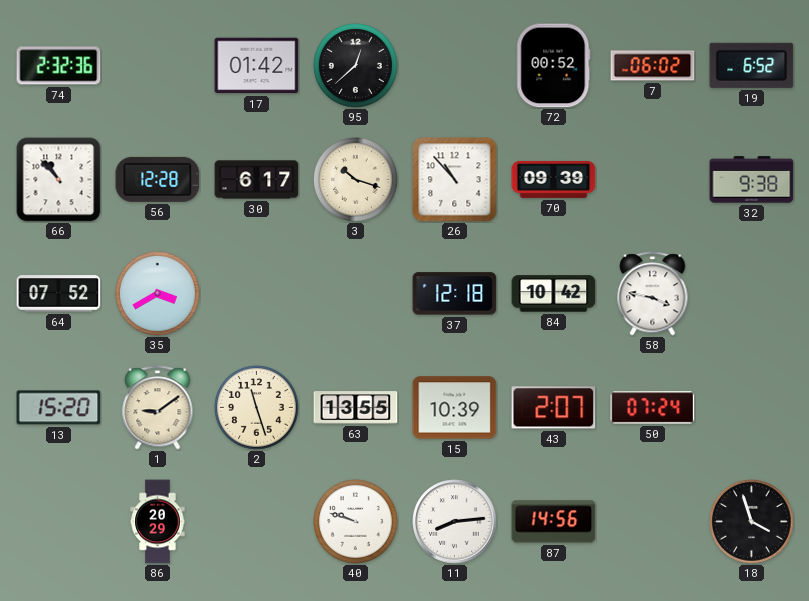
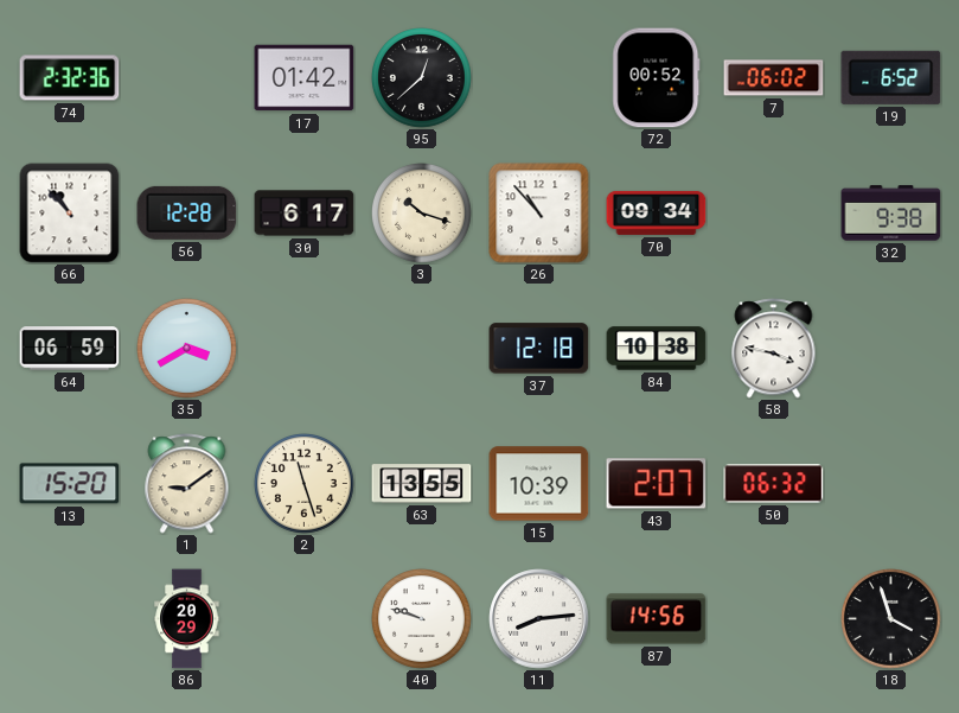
70: 09:39 -> 09:34
64: 07:52 -> 06:59
84: 10:42 -> 10:38
50: 07:24 -> 06:32
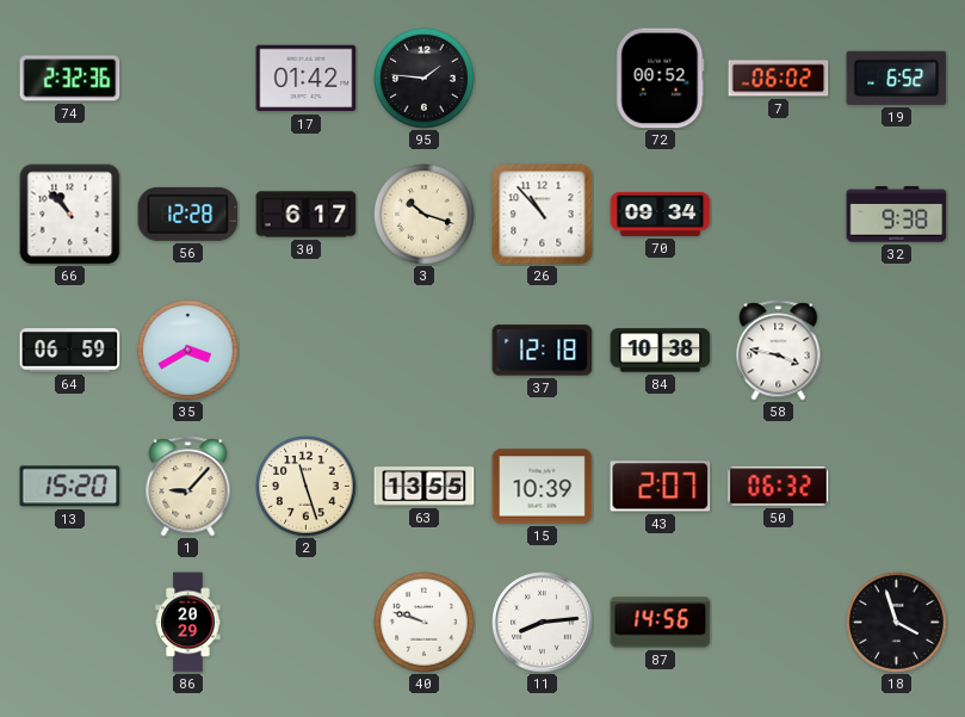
95: 12:38 -> 1:46
1: 9:09 -> 9:07
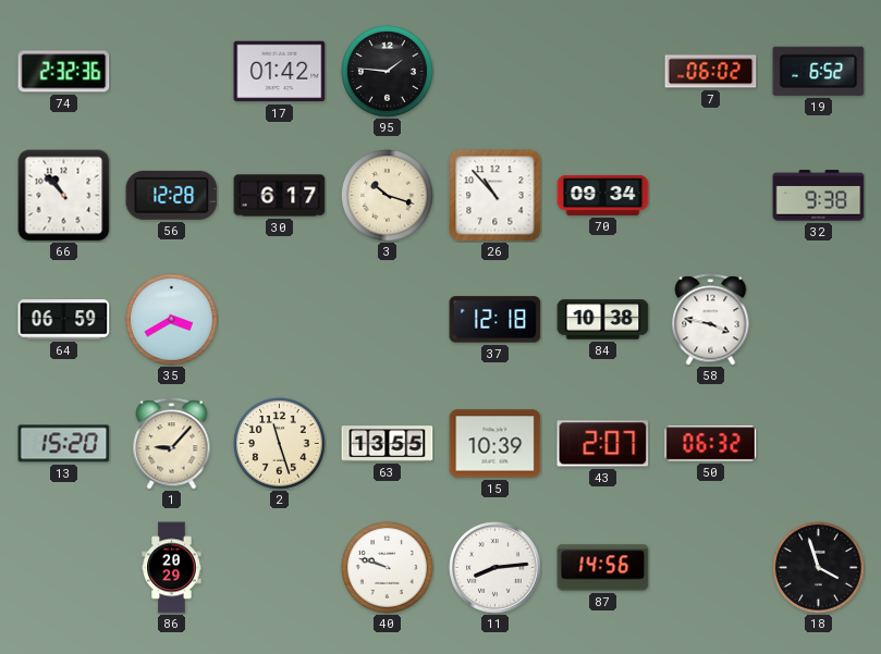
72: 00:52 -> none
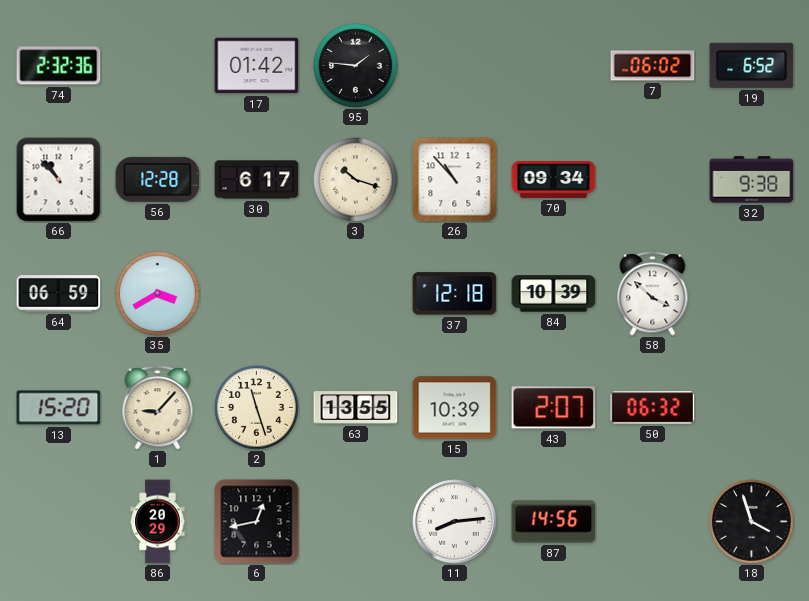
84: 10:38 -> 10:39
58: 3:47 -> 3:52
6: none -> 12:43
40: 9:48 -> none
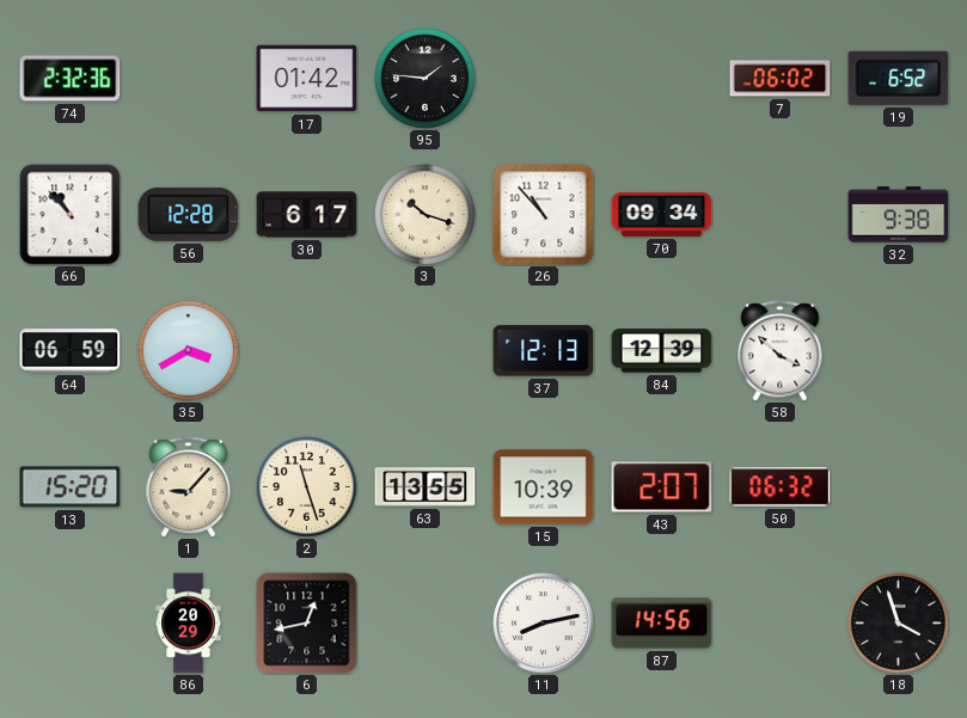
37: 12:18 -> 12:13
84: 10:39 -> 12:39
11: 8:14 -> 8:13
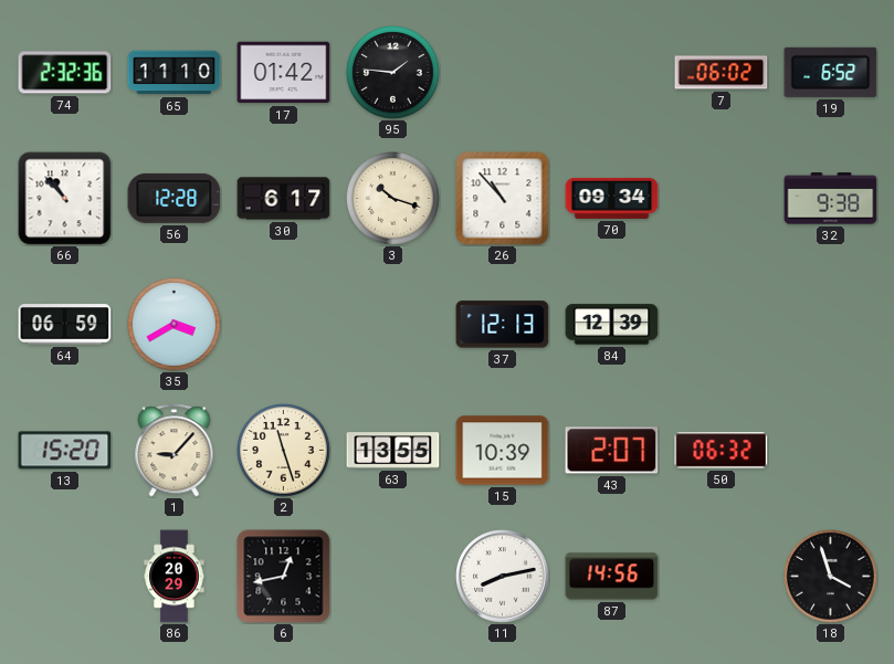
65: none -> 11:10
58: 3:52 -> none
